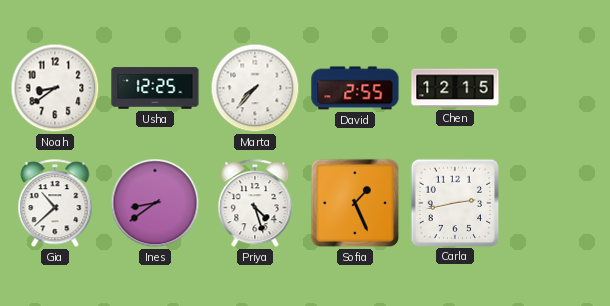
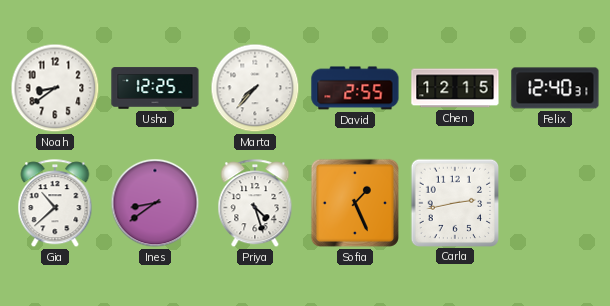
Felix: none -> 12:40
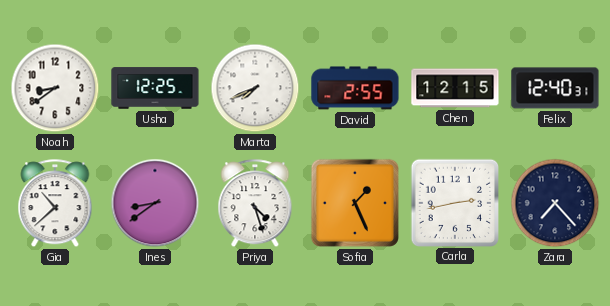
Marta: 7:37 -> 7:41
Zara: none -> 7:23
